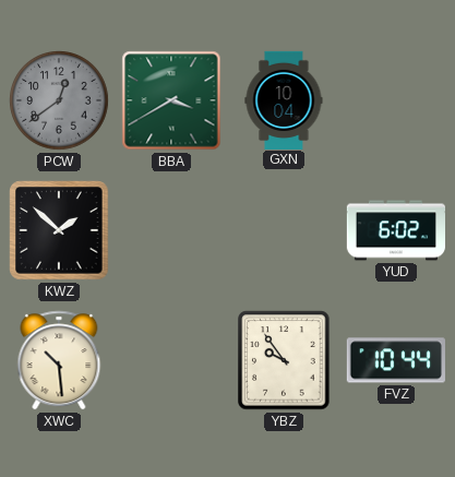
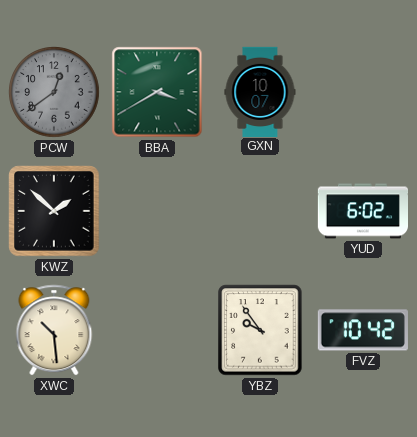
GXN: 10:04 -> 10:07
FVZ: 10:44 -> 10:42
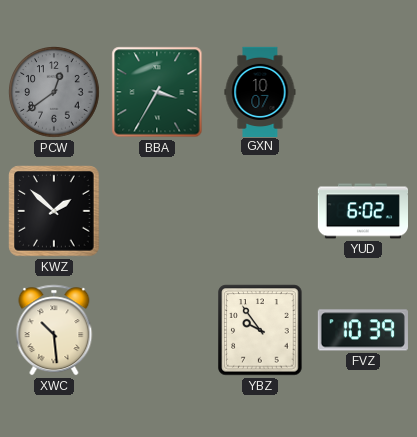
BBA: 3:40 -> 3:35
FVZ: 10:42 -> 10:39
